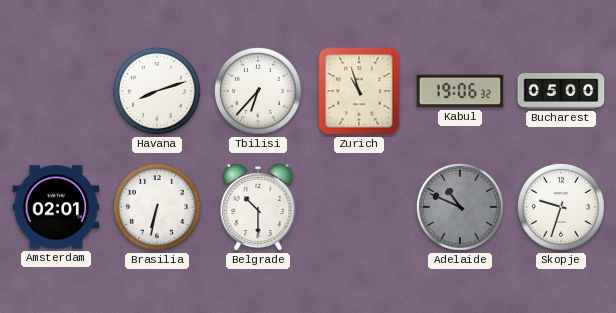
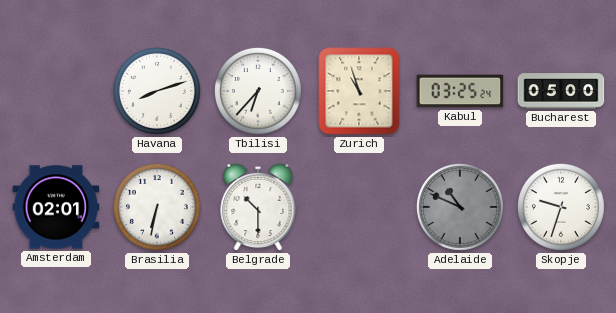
Kabul: 19:06 -> 03:25
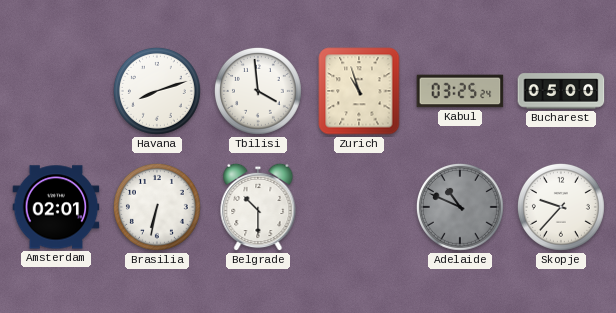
Tbilisi: 6:37 -> 3:59
Skopje: 9:33 -> 9:37
